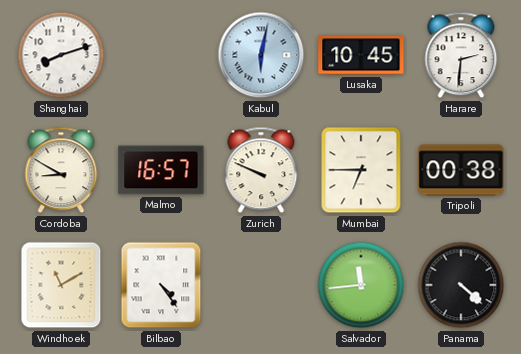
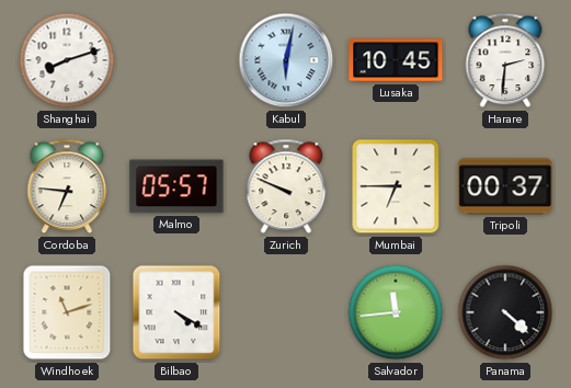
Cordoba: 8:50 -> 6:46
Malmo: 16:57 -> 05:57
Tripoli: 00:38 -> 00:37
Windhoek: 11:10 -> 11:12
Bilbao: 4:24 -> 4:20
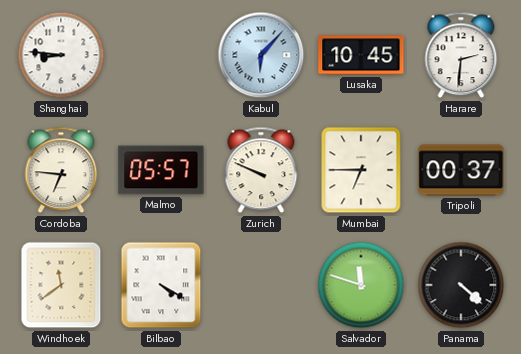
Shanghai: 8:12 -> 8:46
Kabul: 6:02 -> 6:07
Windhoek: 11:12 -> 11:39
Salvador: 11:44 -> 11:48
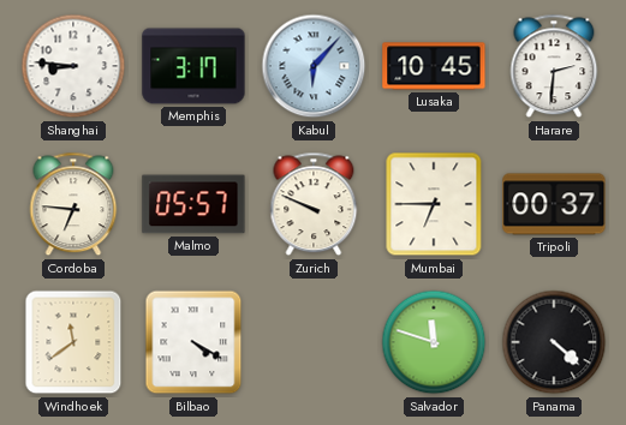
Memphis: none -> 3:17
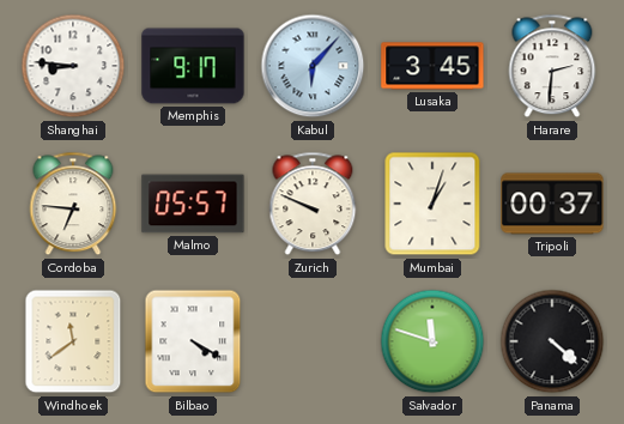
Memphis: 3:17 -> 9:17
Lusaka: 10:45 -> 3:45
Mumbai: 6:45 -> 1:03
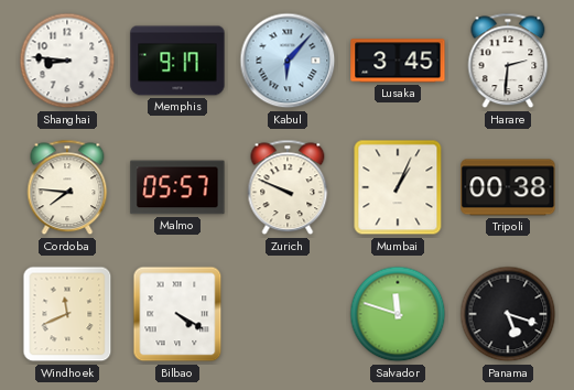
Cordoba: 6:46 -> 7:46
Mumbai: 1:03 -> 1:04
Tripoli: 00:37 -> 00:38
Windhoek: 11:39 -> 11:41
Panama: 4:22 -> 5:18
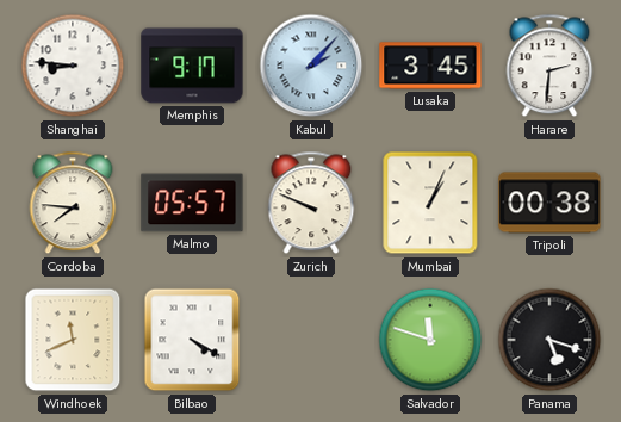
Kabul: 6:07 -> 2:07
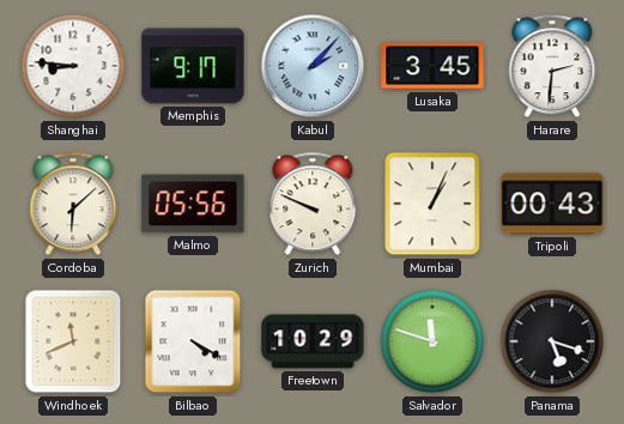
Cordoba: 7:46 -> 6:08
Malmo: 05:57 -> 05:56
Tripoli: 00:38 -> 00:43
Freetown: none -> 10:29
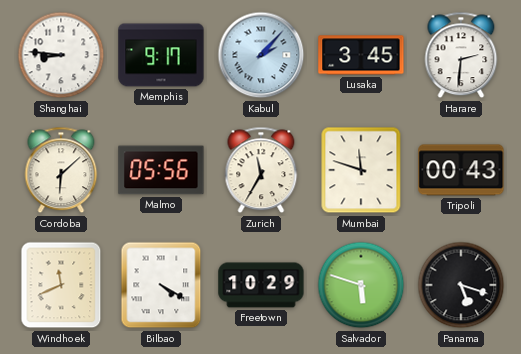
Zurich: 9:49 -> 11:35
Mumbai: 1:04 -> 11:48
Salvador: 11:48 -> 5:48
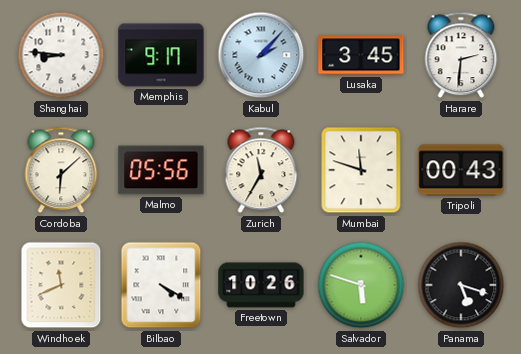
Freetown: 10:29 -> 10:26
